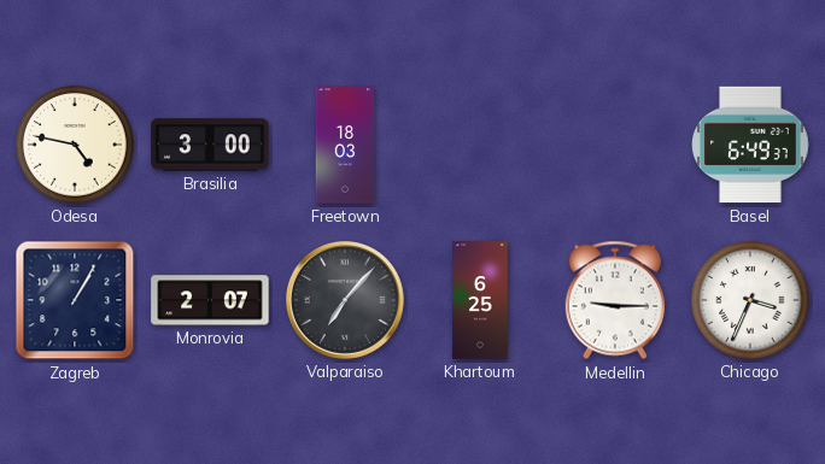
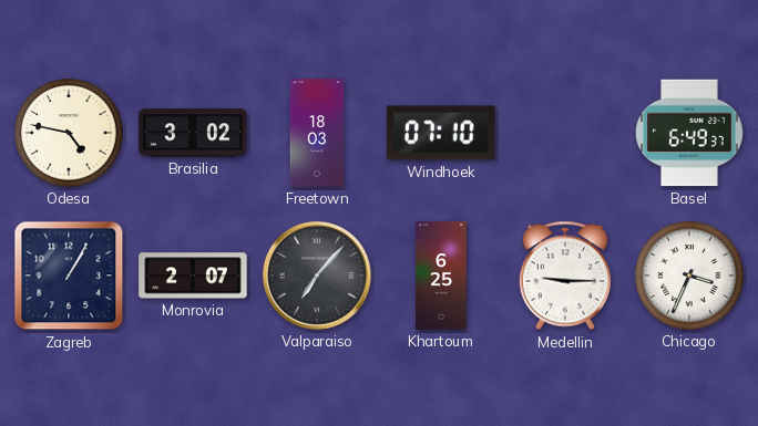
Brasilia: 3:00 -> 3:02
Windhoek: none -> 07:10
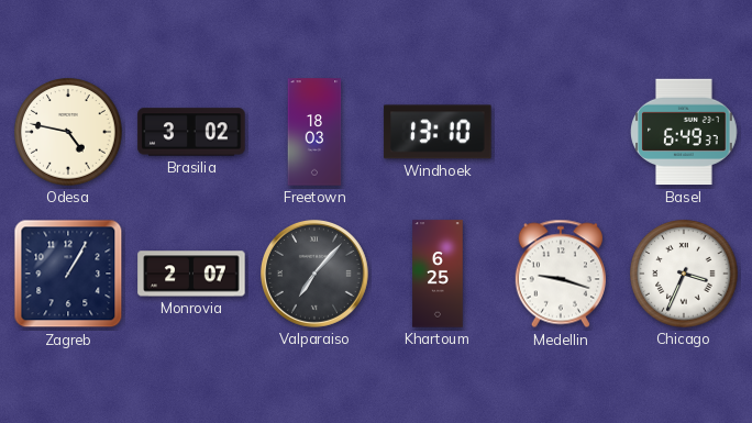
Windhoek: 07:10 -> 13:10
Medellin: 9:15 -> 9:18
